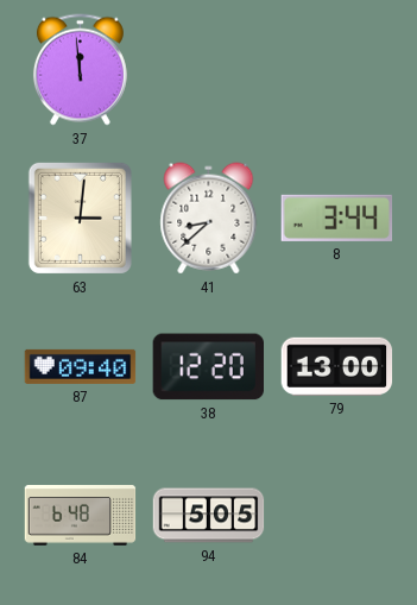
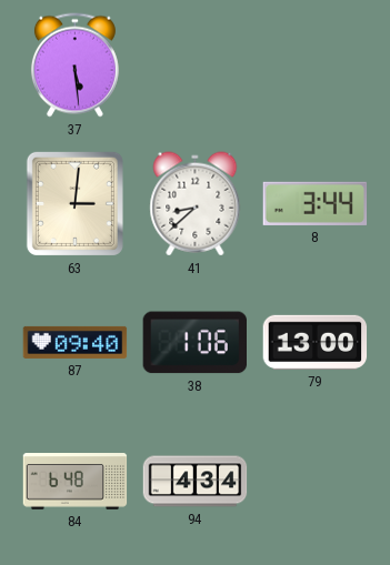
37: 11:59 -> 5:29
38: 12:20 -> 1:06
94: 5:05 -> 4:34
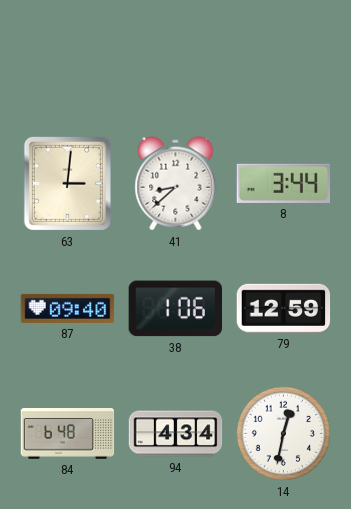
37: 5:29 -> none
79: 13:00 -> 12:59
14: none -> 12:32
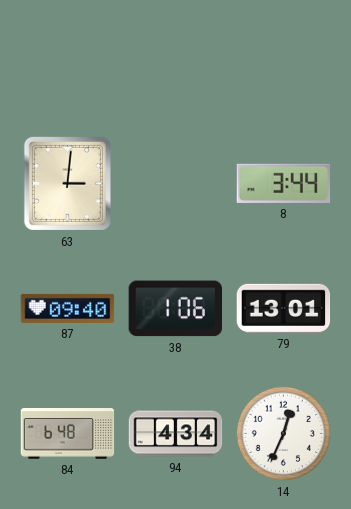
41: 8:38 -> none
79: 12:59 -> 13:01
14: 12:32 -> 12:34
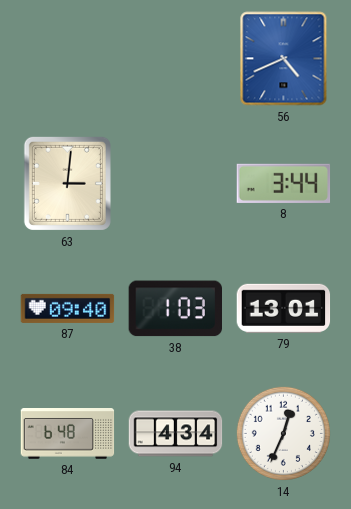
56: none -> 4:41
38: 1:06 -> 1:03
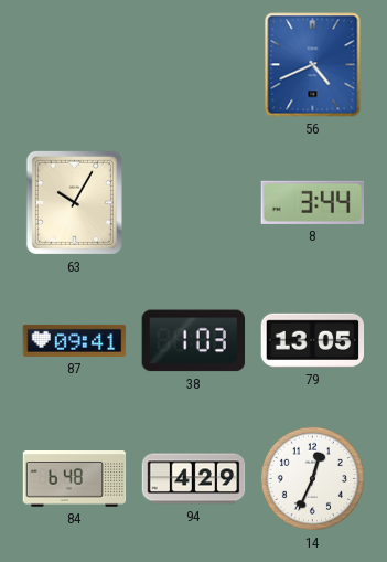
63: 3:01 -> 10:05
87: 09:40 -> 09:41
79: 13:01 -> 13:05
94: 4:34 -> 4:29
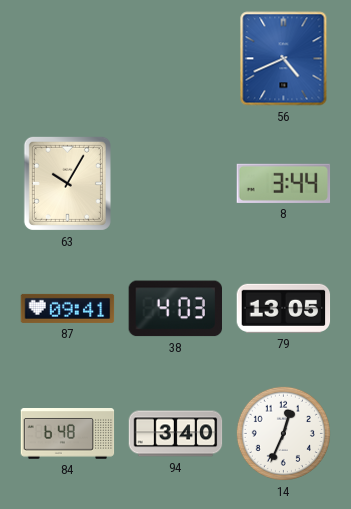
38: 1:03 -> 4:03
94: 4:29 -> 3:40
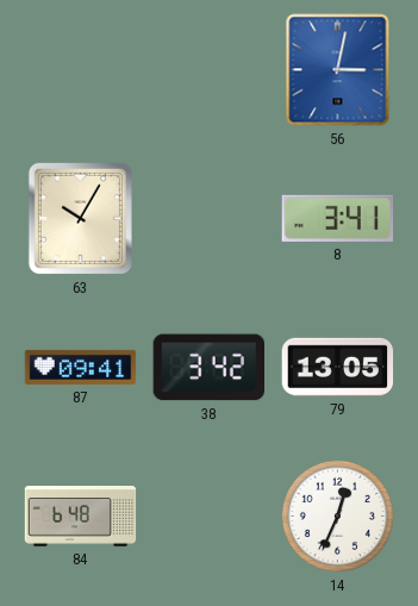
56: 4:41 -> 3:02
8: 3:44 -> 3:41
38: 4:03 -> 3:42
94: 3:40 -> none
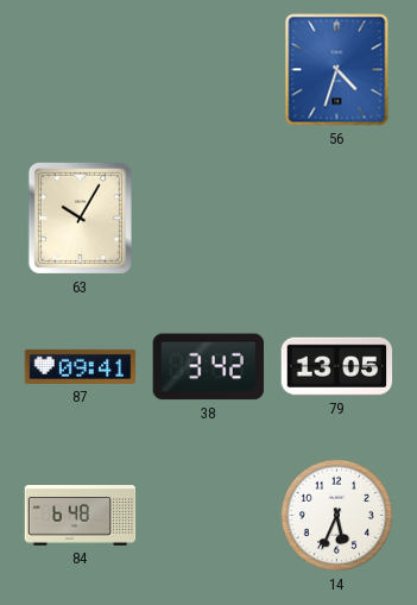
56: 3:02 -> 4:33
8: 3:41 -> none
14: 12:34 -> 5:34
